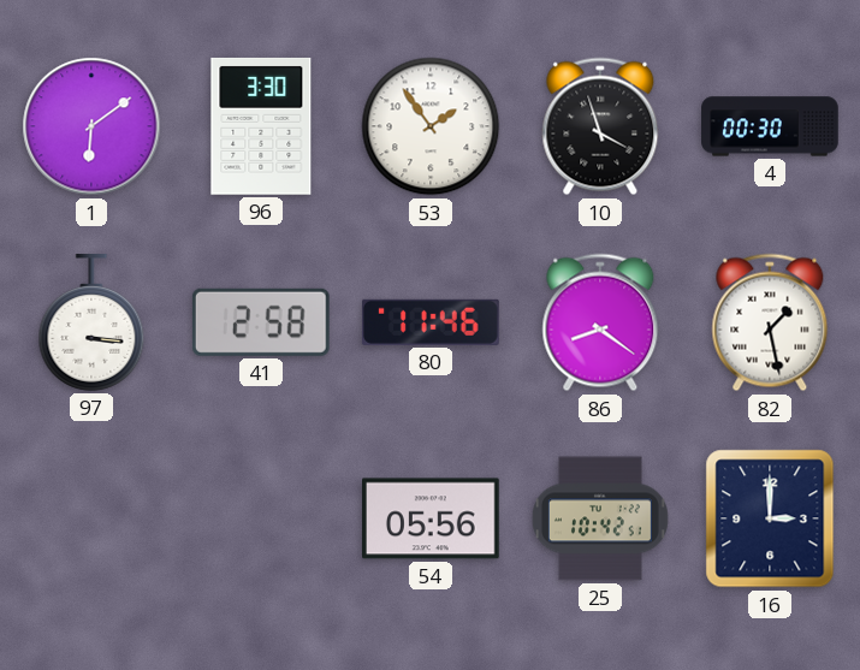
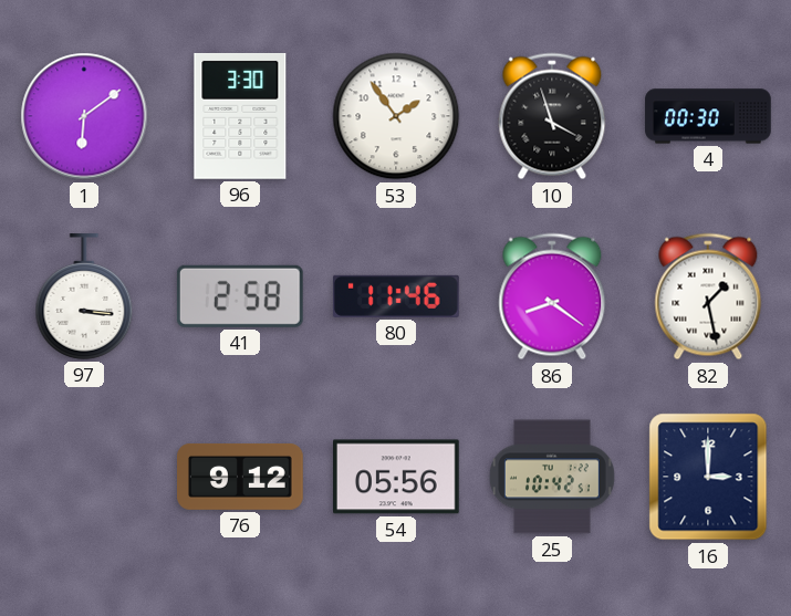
76: none -> 9:12
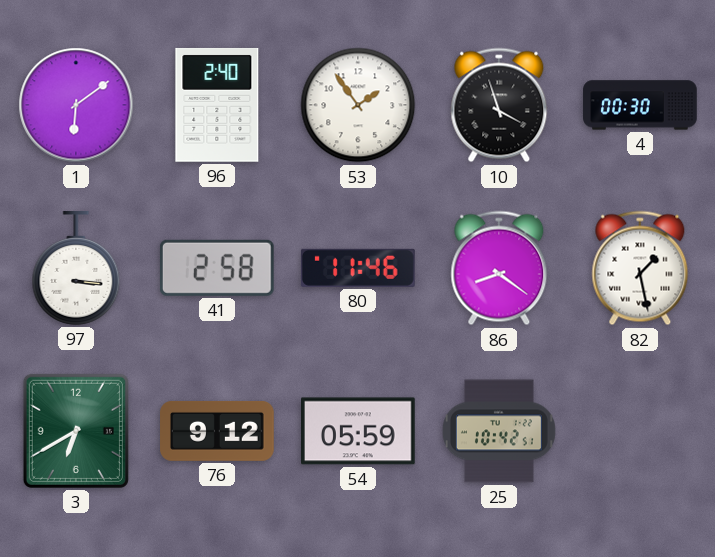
96: 3:30 -> 2:40
3: none -> 6:40
54: 05:56 -> 05:59
16: 3:00 -> none
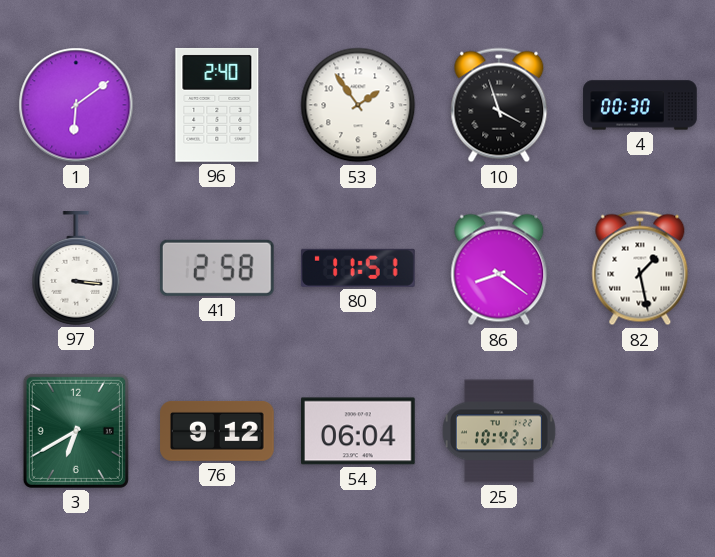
80: 11:46 -> 11:51
54: 05:59 -> 06:04
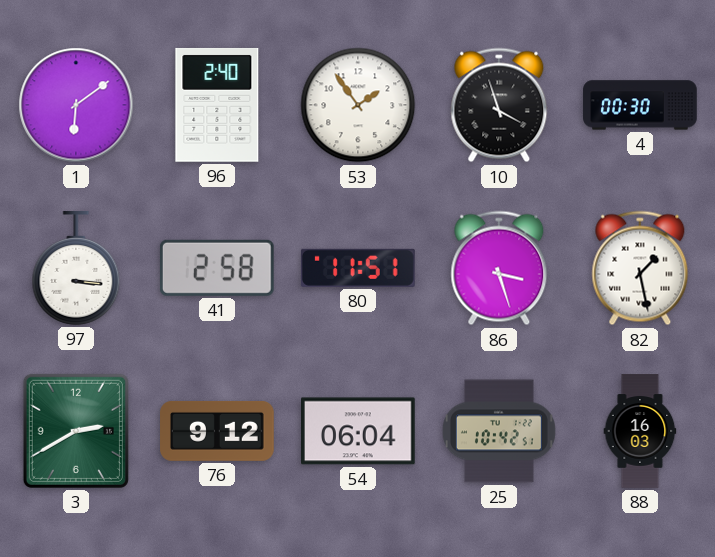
86: 8:21 -> 3:27
3: 6:40 -> 2:40
88: none -> 16:03
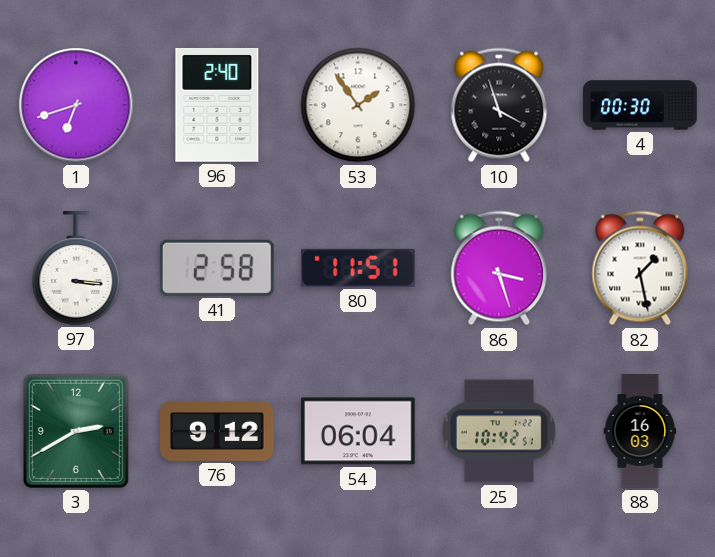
1: 6:09 -> 6:42
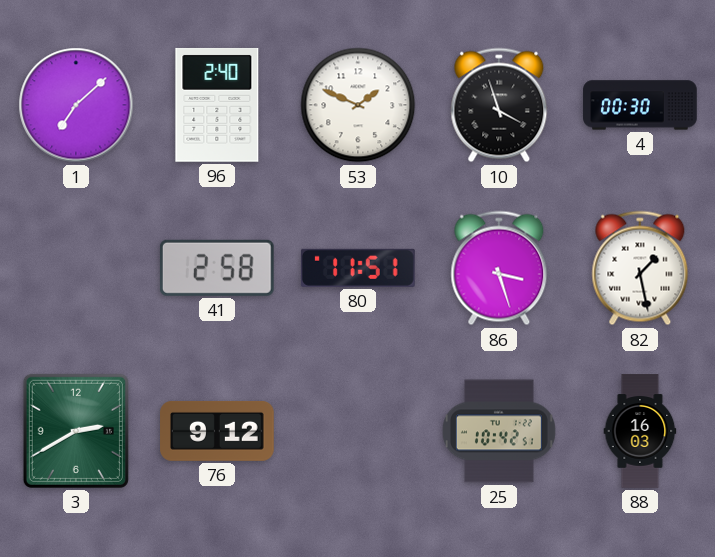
1: 6:42 -> 7:08
53: 1:54 -> 1:49
97: 3:16 -> none
54: 06:04 -> none
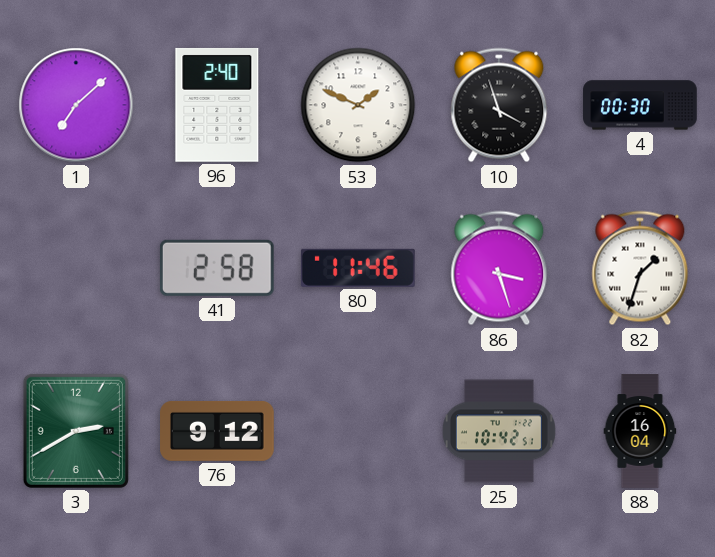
80: 11:51 -> 11:46
82: 1:28 -> 1:33
88: 16:03 -> 16:04
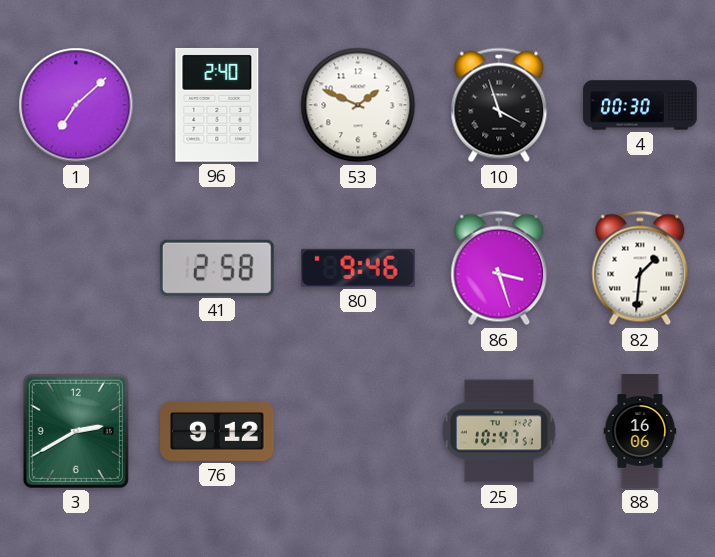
80: 11:46 -> 9:46
82: 1:33 -> 1:31
25: 10:42 -> 10:47
88: 16:04 -> 16:06
